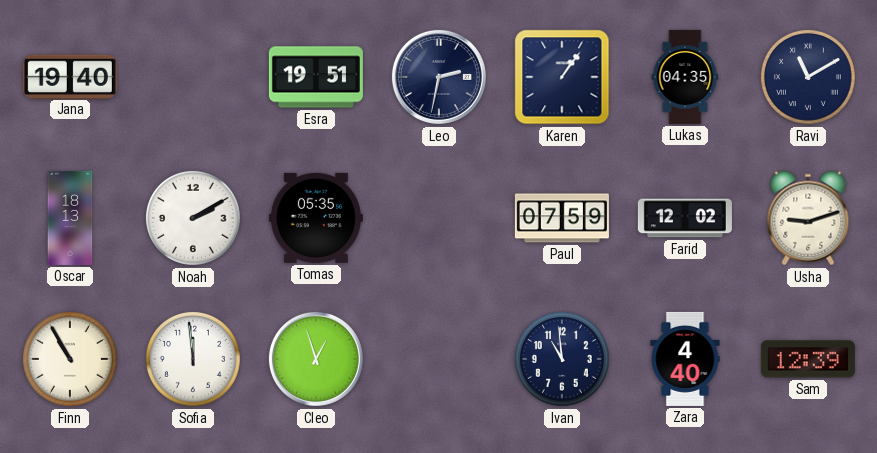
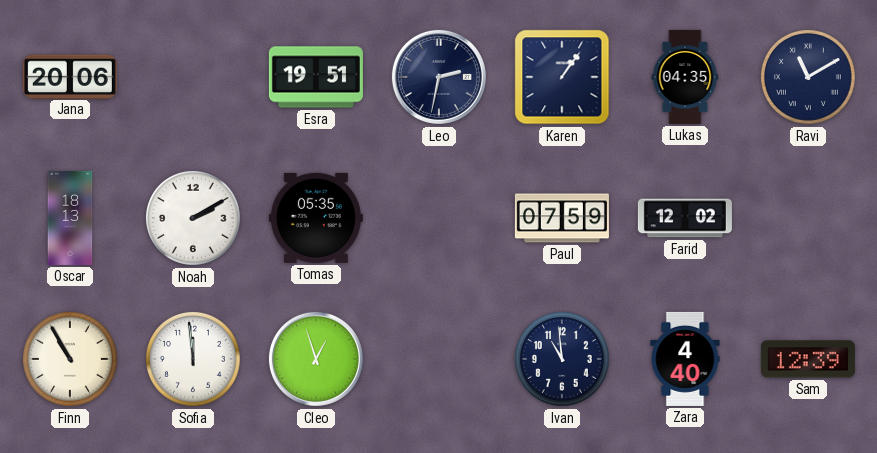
Jana: 19:40 -> 20:06
Usha: 9:12 -> none
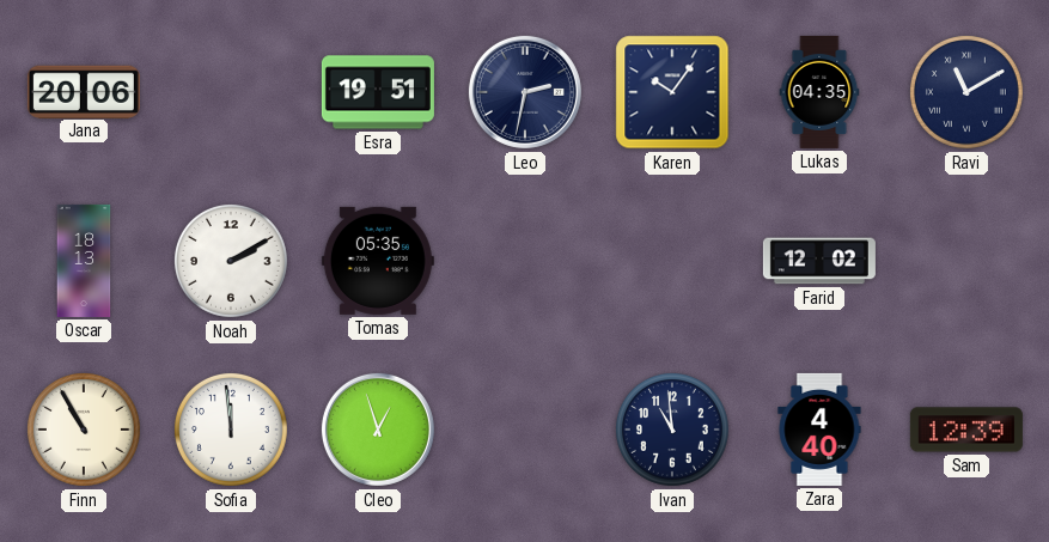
Karen: 1:06 -> 10:06
Paul: 07:59 -> none
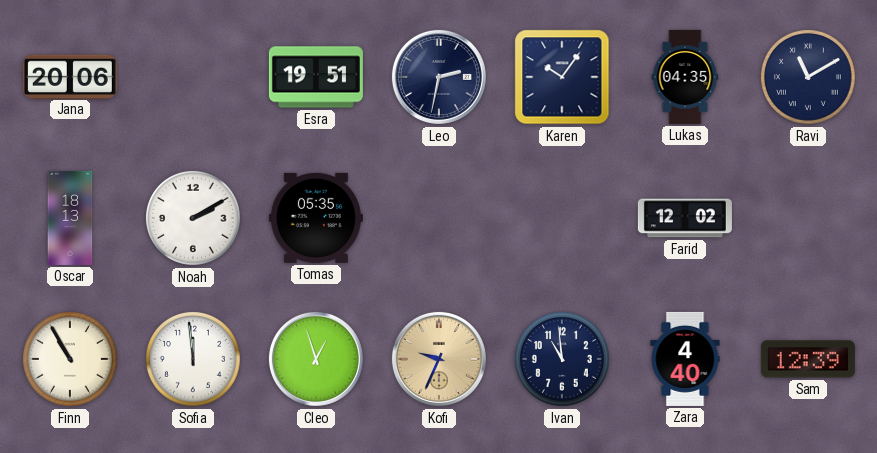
Kofi: none -> 9:34
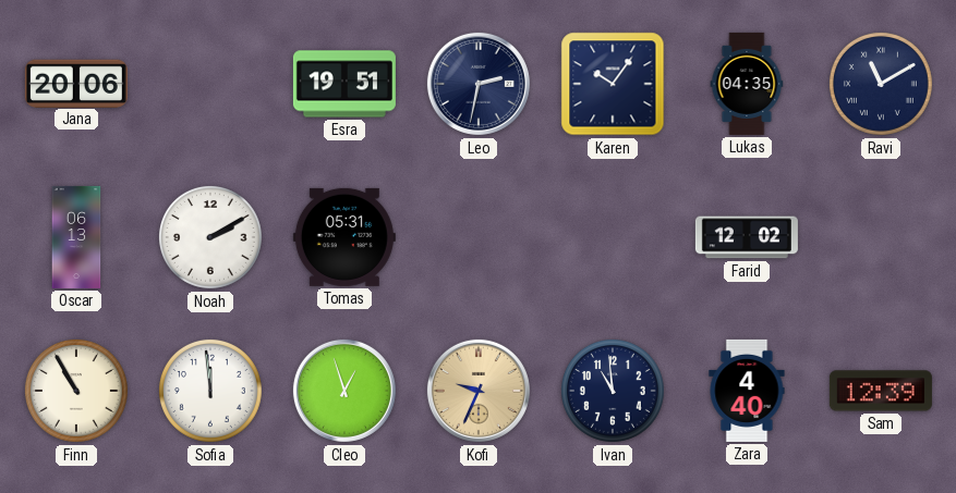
Oscar: 18:13 -> 06:13
Tomas: 05:35 -> 05:31
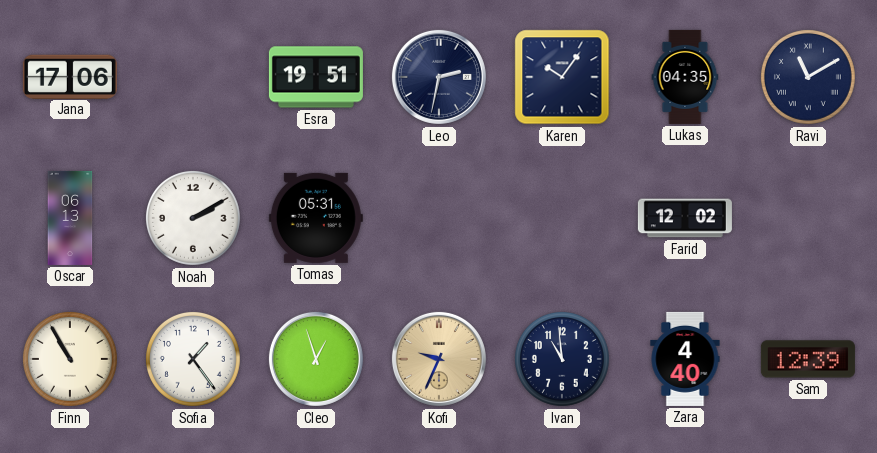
Jana: 20:06 -> 17:06
Sofia: 11:59 -> 1:24
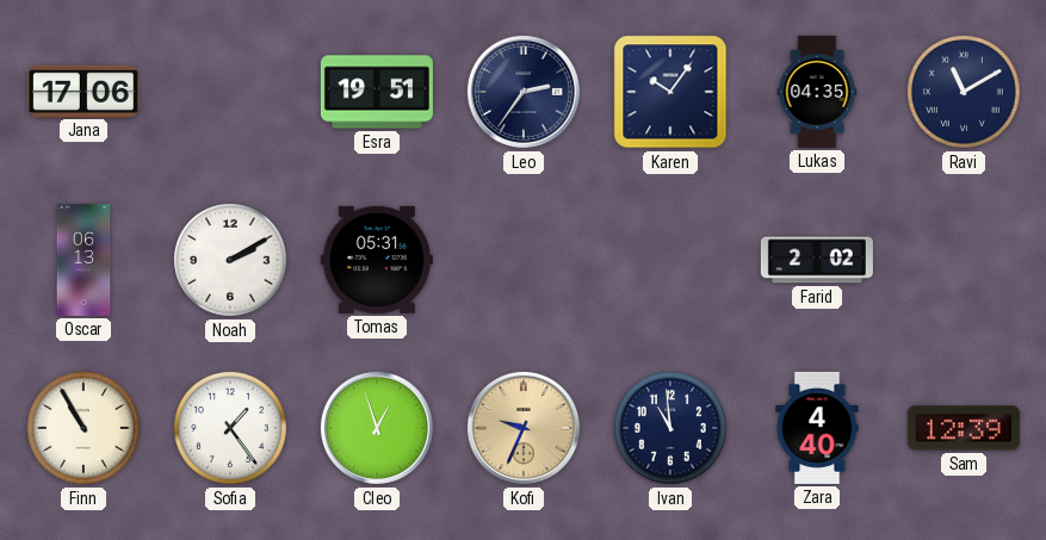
Leo: 2:32 -> 2:36
Farid: 12:02 -> 2:02
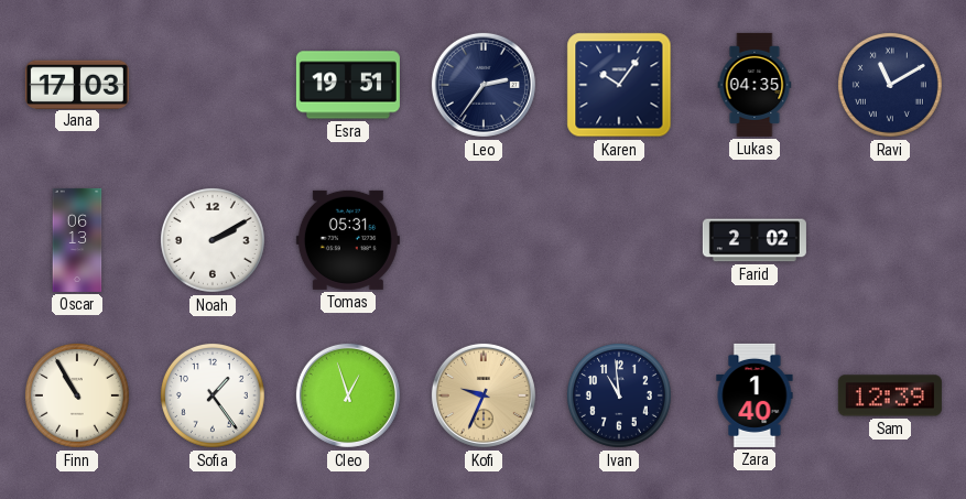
Jana: 17:06 -> 17:03
Zara: 4:40 -> 1:40
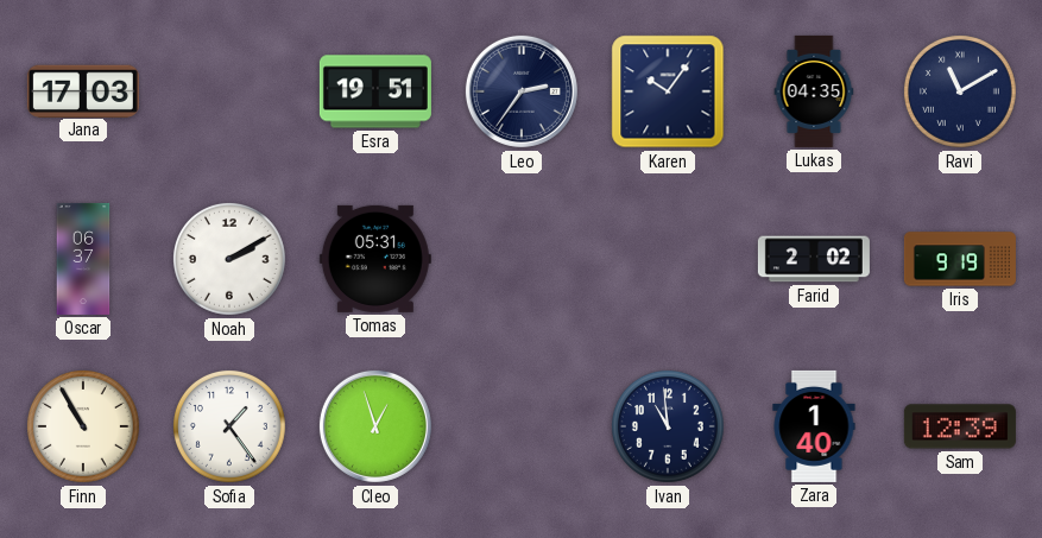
Oscar: 06:13 -> 06:37
Iris: none -> 9:19
Kofi: 9:34 -> none
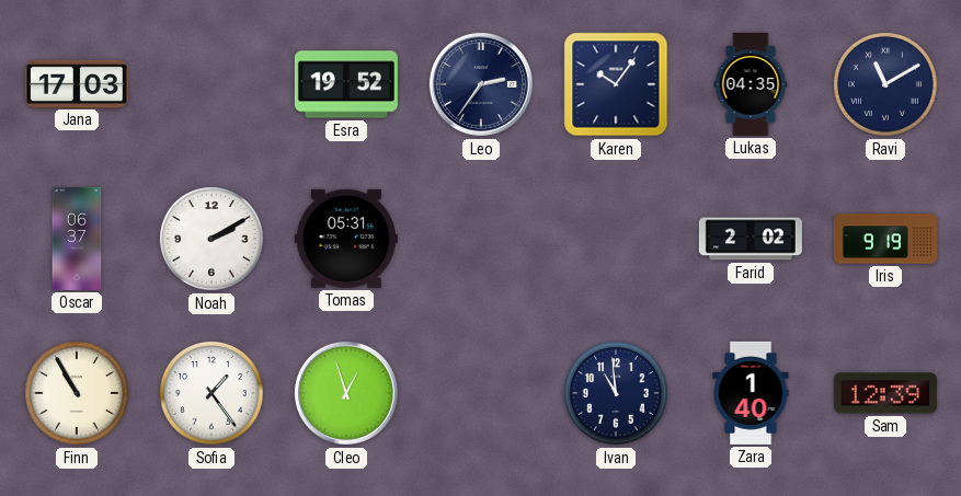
Esra: 19:51 -> 19:52
